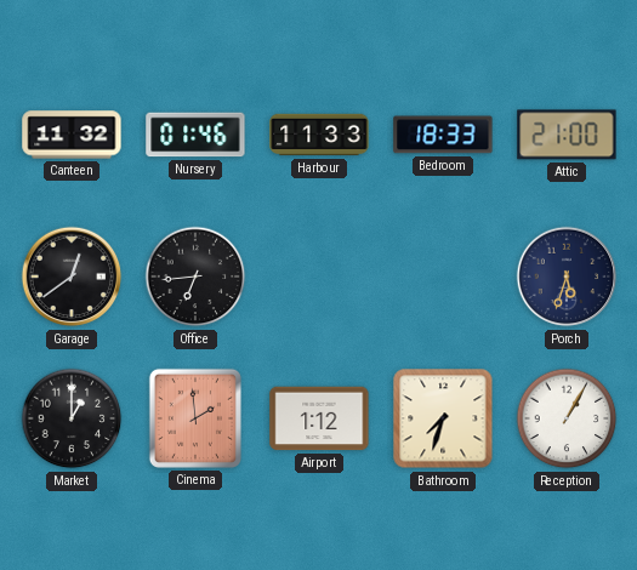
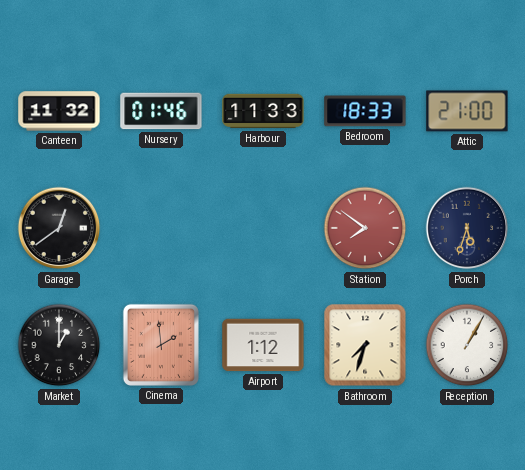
Office: 6:44 -> none
Station: none -> 7:51
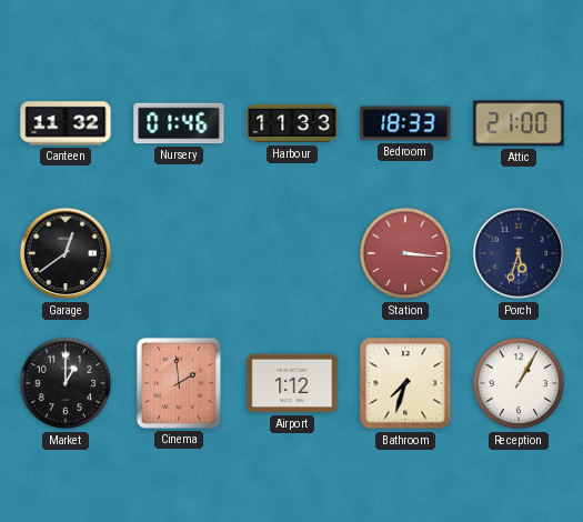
Station: 7:51 -> 3:16
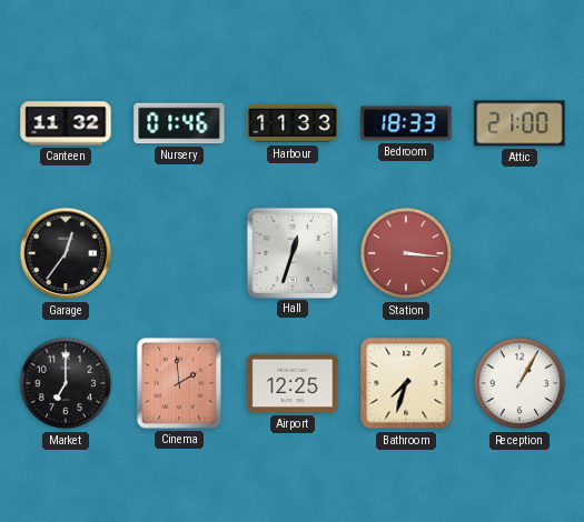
Garage: 12:39 -> 12:36
Hall: none -> 12:33
Porch: 5:33 -> none
Market: 1:00 -> 7:00
Airport: 1:12 -> 12:25
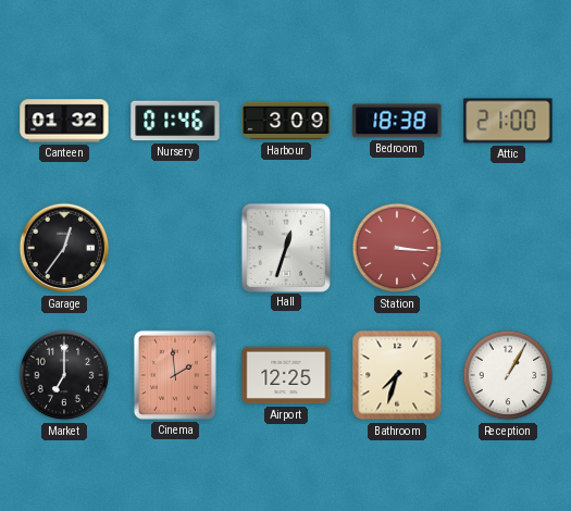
Canteen: 11:32 -> 01:32
Harbour: 11:33 -> 3:09
Bedroom: 18:33 -> 18:38
